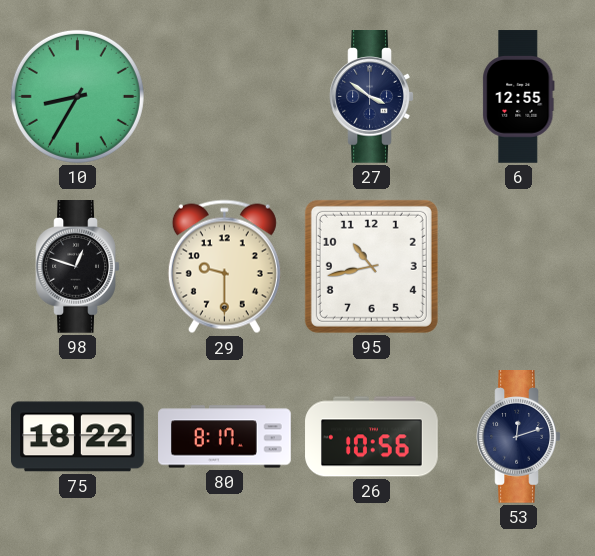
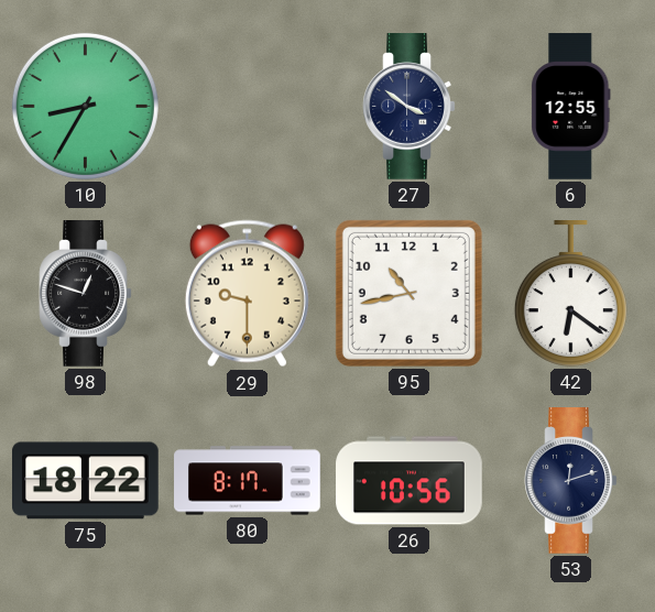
42: none -> 6:21
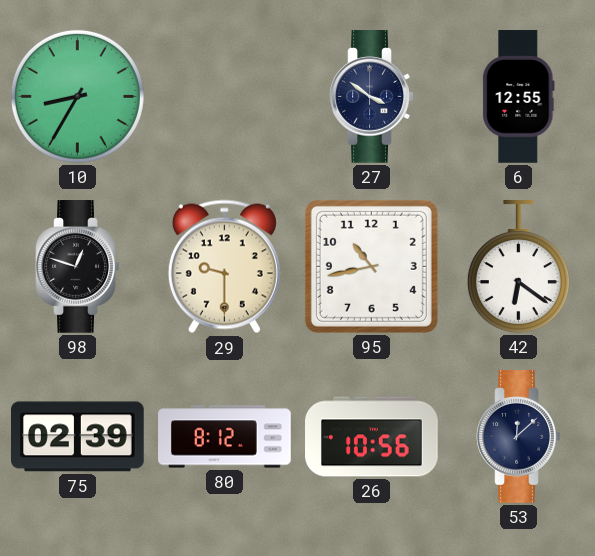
75: 18:22 -> 02:39
80: 8:17 -> 8:12
53: 12:12 -> 12:08
